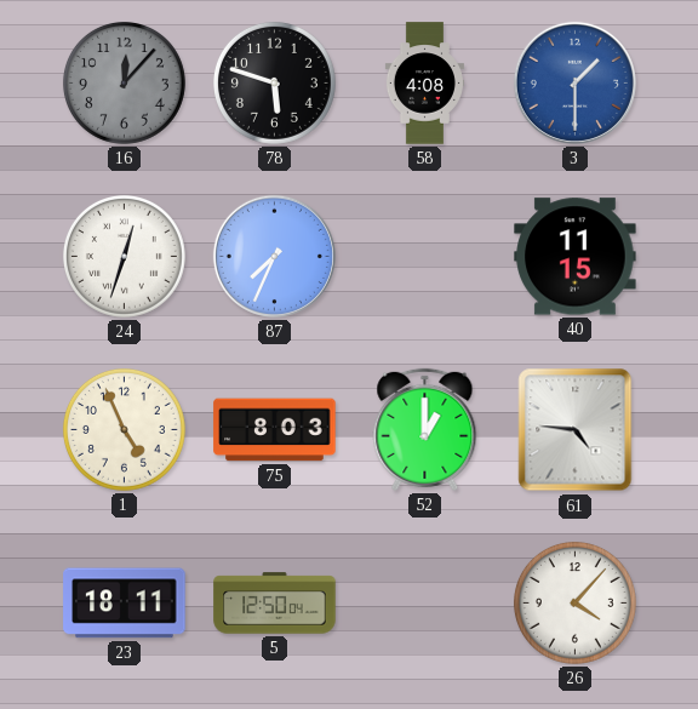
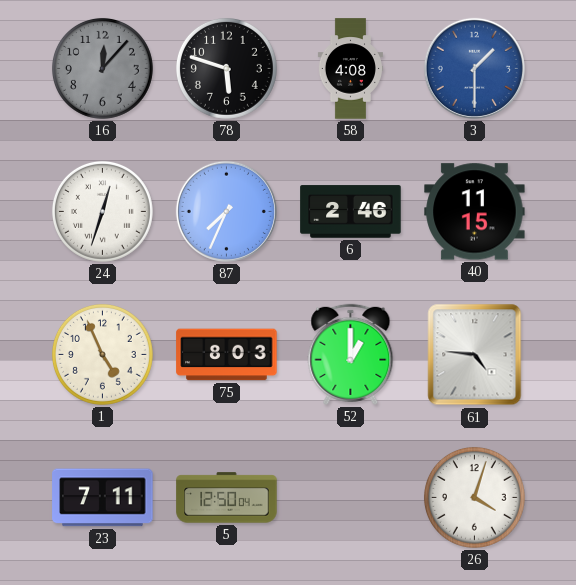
6: none -> 2:46
23: 18:11 -> 7:11
26: 4:07 -> 4:03
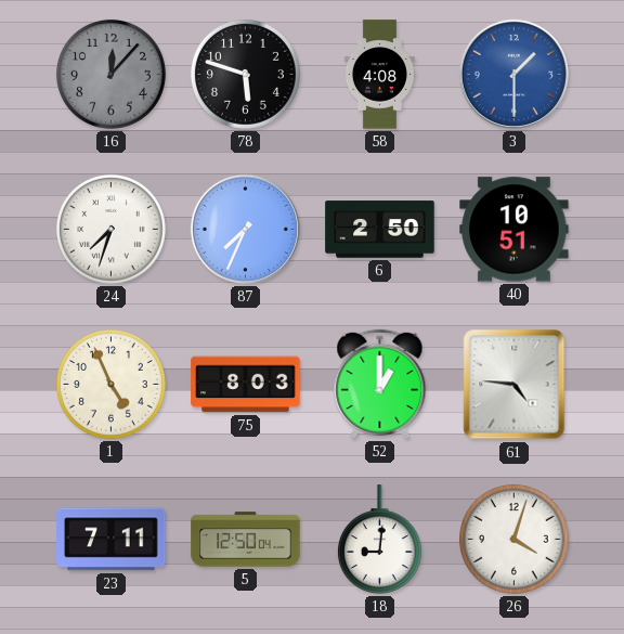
24: 12:33 -> 7:33
6: 2:46 -> 2:50
40: 11:15 -> 10:51
18: none -> 9:01
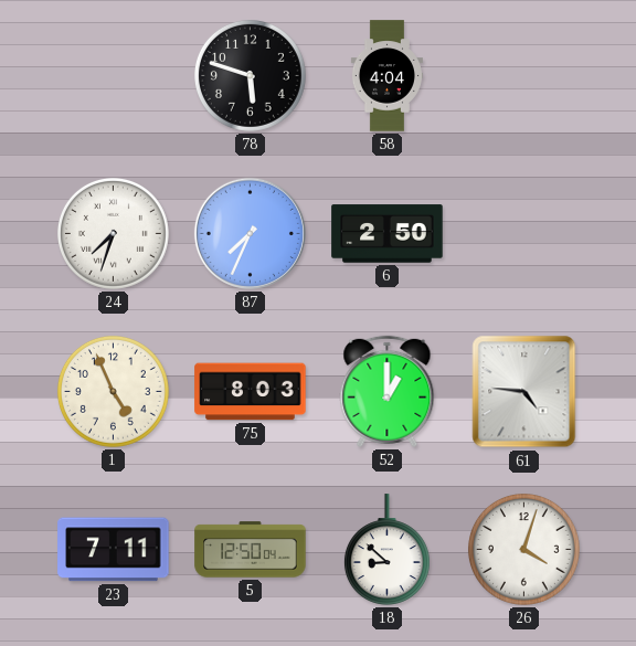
16: 12:07 -> none
58: 4:08 -> 4:04
3: 1:30 -> none
40: 10:51 -> none
18: 9:01 -> 8:52
